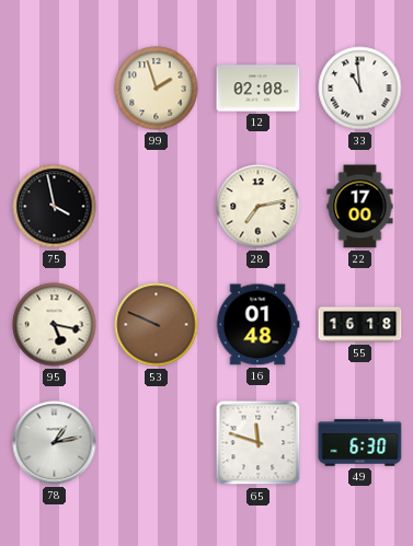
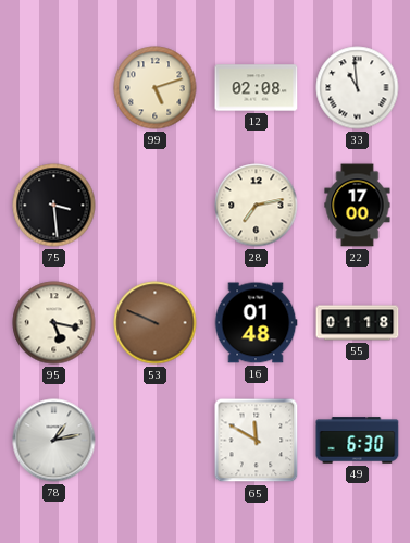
99: 1:57 -> 5:12
75: 3:58 -> 3:29
55: 16:18 -> 01:18
65: 11:48 -> 11:50
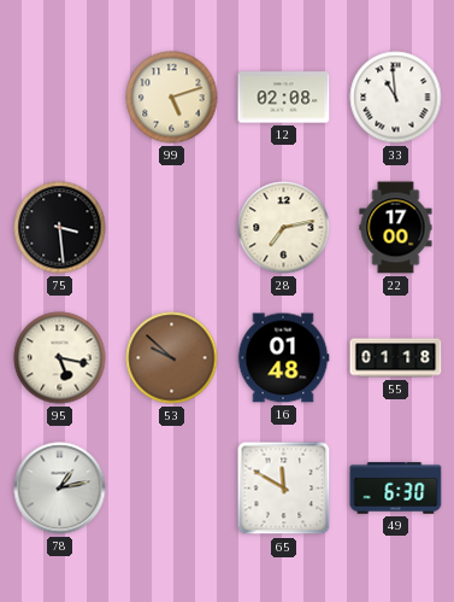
53: 9:49 -> 9:52
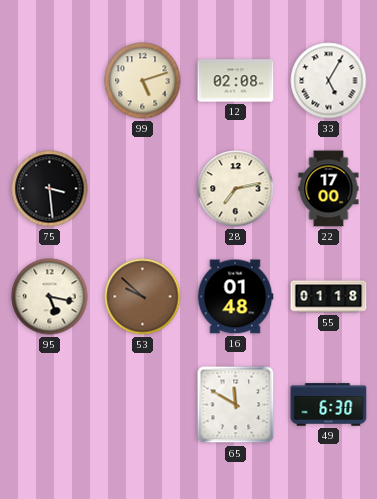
33: 10:59 -> 5:05
78: 1:13 -> none
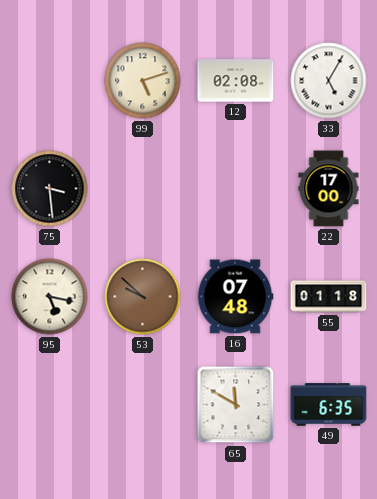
28: 7:13 -> none
16: 01:48 -> 07:48
49: 6:30 -> 6:35
